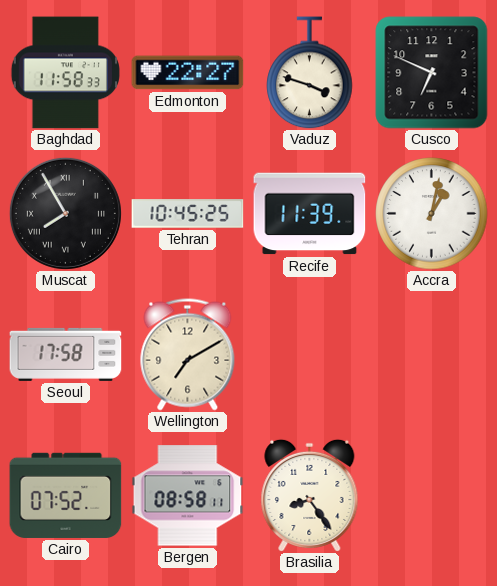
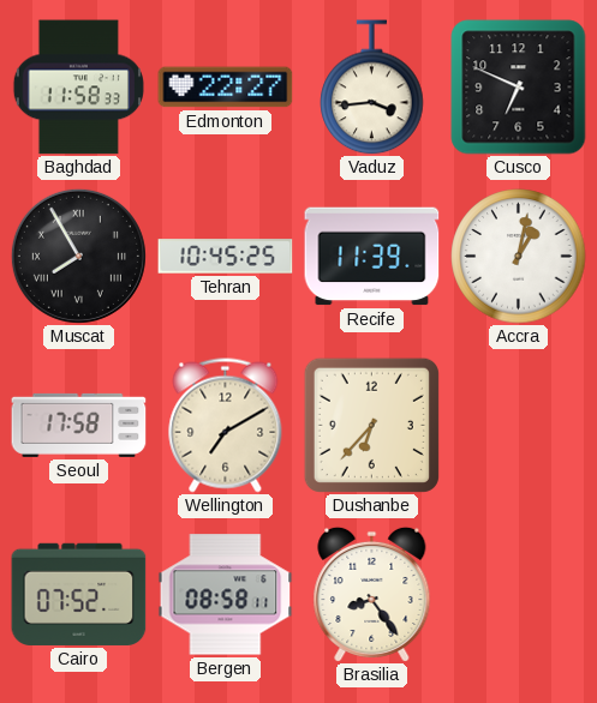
Vaduz: 3:48 -> 3:44
Dushanbe: none -> 6:37
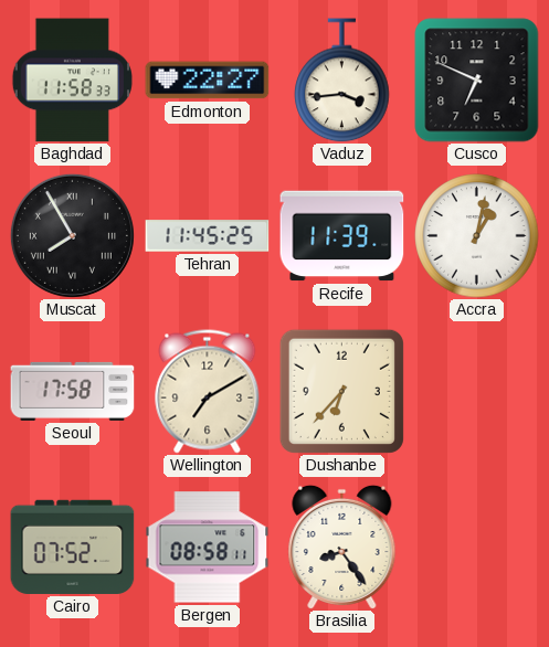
Tehran: 10:45 -> 11:45
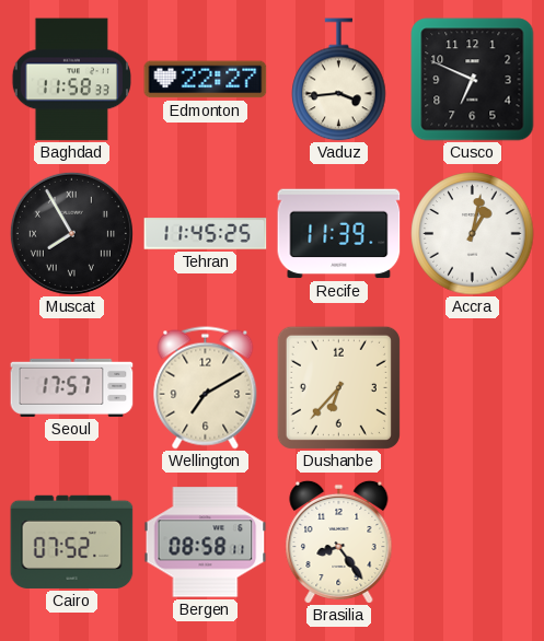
Seoul: 17:58 -> 17:57
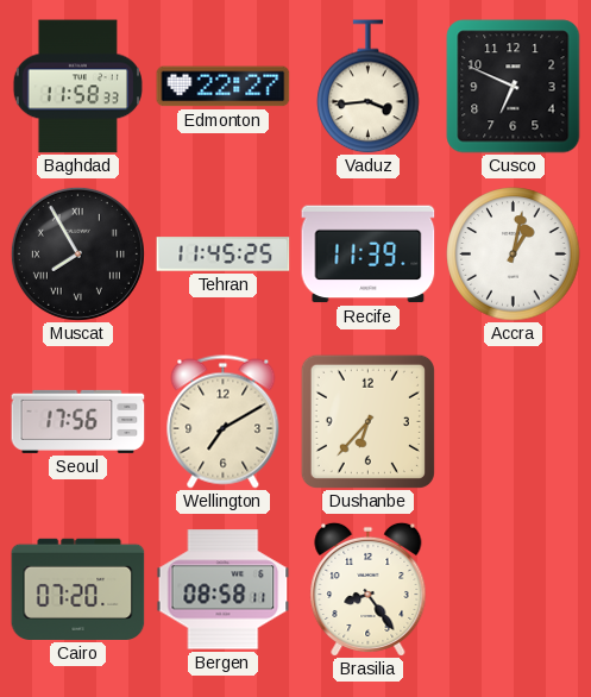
Seoul: 17:57 -> 17:56
Cairo: 07:52 -> 07:20
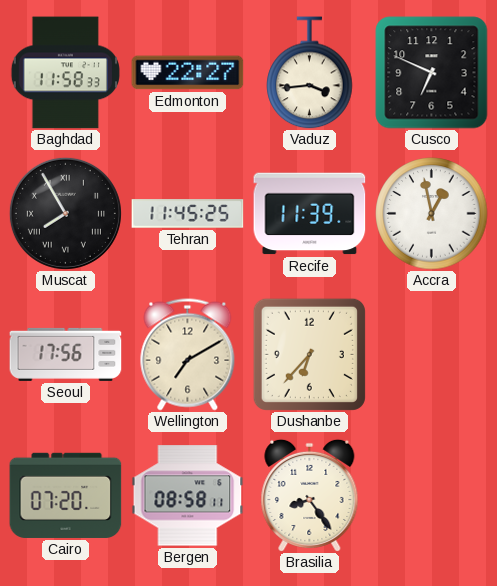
Accra: 1:02 -> 12:58
